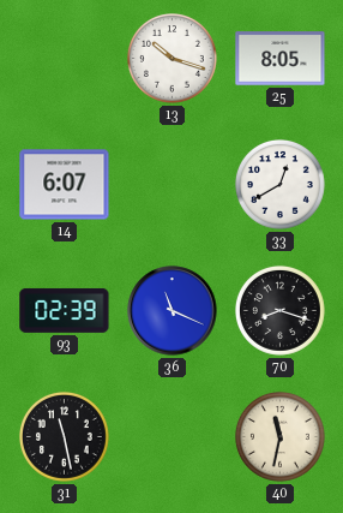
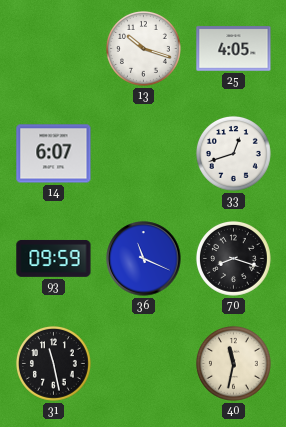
25: 8:05 -> 4:05
33: 12:40 -> 12:42
93: 02:39 -> 09:59
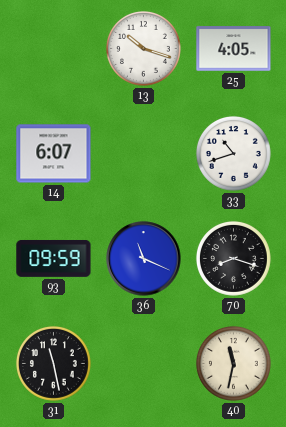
33: 12:42 -> 10:42
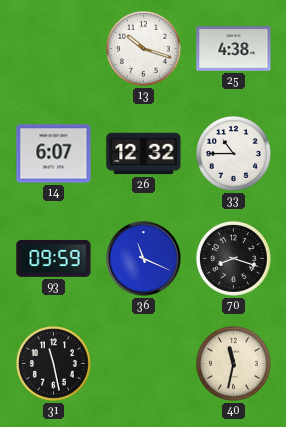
25: 4:05 -> 4:38
26: none -> 12:32
33: 10:42 -> 10:45
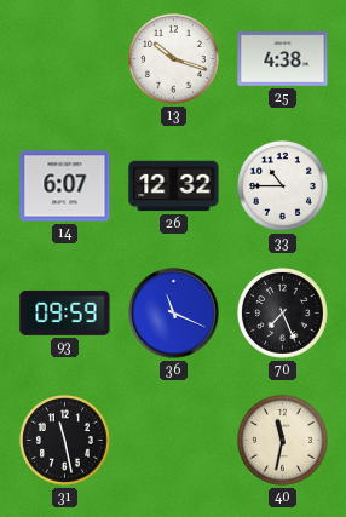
70: 8:18 -> 7:26
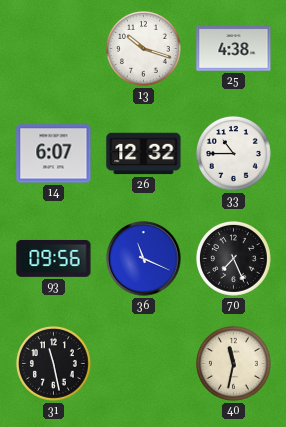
93: 09:59 -> 09:56
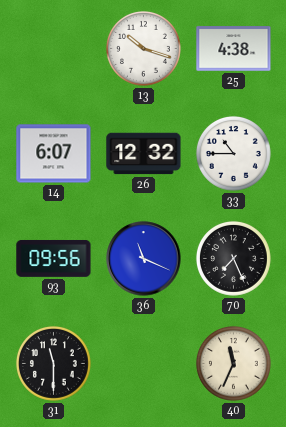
31: 11:28 -> 11:30
40: 11:32 -> 11:34
